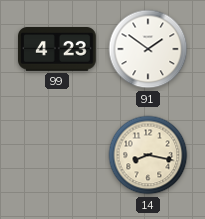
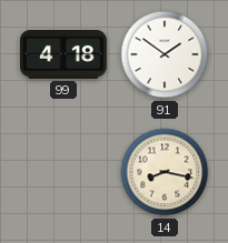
99: 4:23 -> 4:18
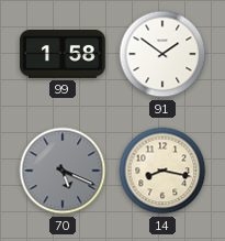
99: 4:18 -> 1:58
70: none -> 5:19
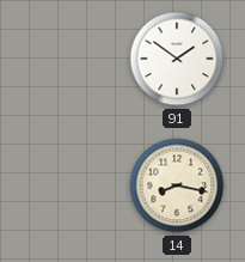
99: 1:58 -> none
70: 5:19 -> none
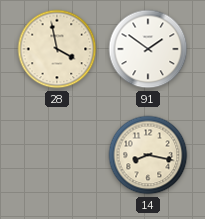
28: none -> 3:58
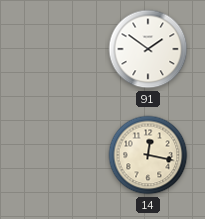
28: 3:58 -> none
14: 8:17 -> 12:17
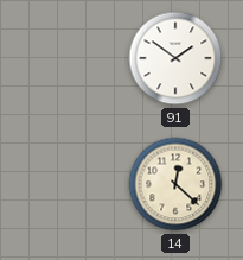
14: 12:17 -> 12:22
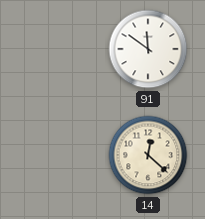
91: 1:51 -> 11:51
